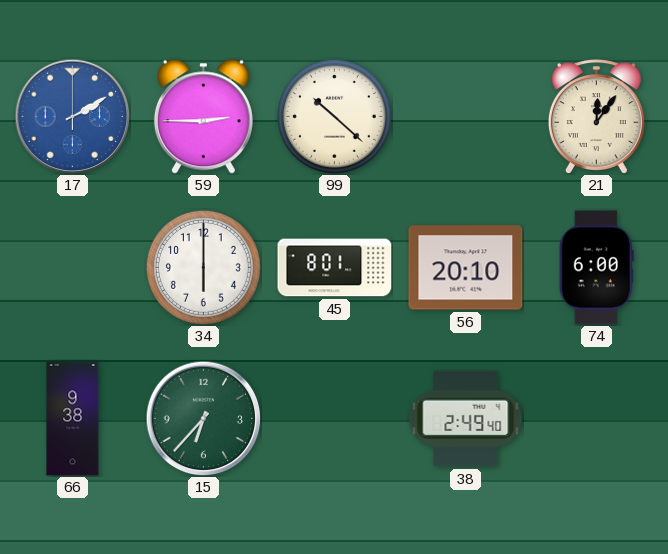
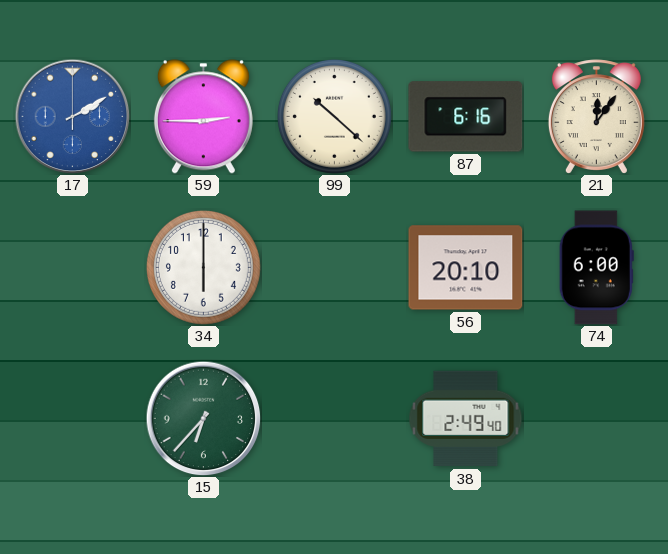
87: none -> 6:16
45: 8:01 -> none
66: 9:38 -> none
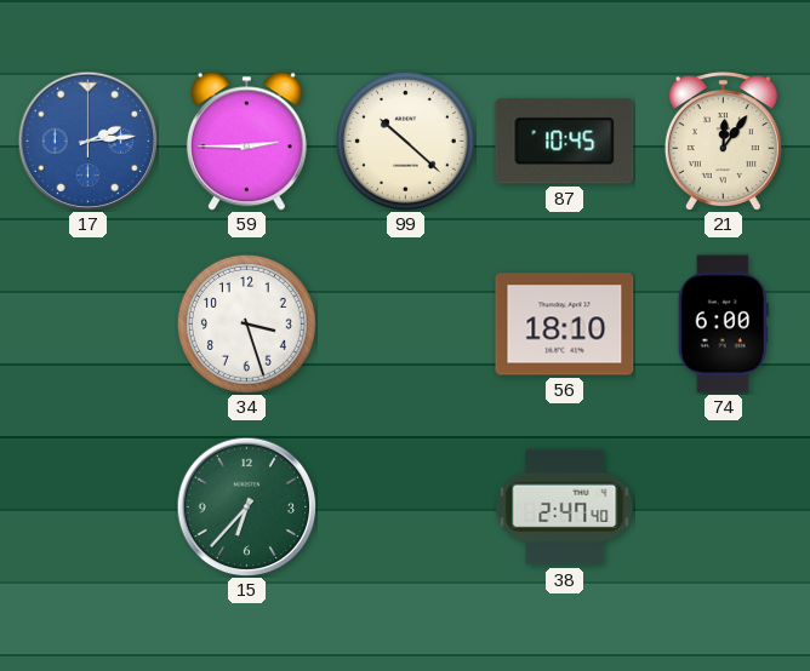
17: 2:10 -> 2:14
87: 6:16 -> 10:45
34: 6:00 -> 3:27
56: 20:10 -> 18:10
38: 2:49 -> 2:47
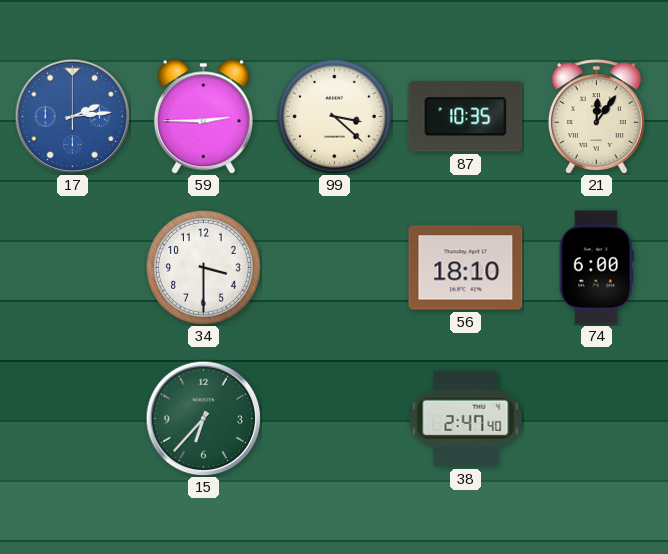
99: 10:22 -> 3:22
87: 10:45 -> 10:35
34: 3:27 -> 3:30
